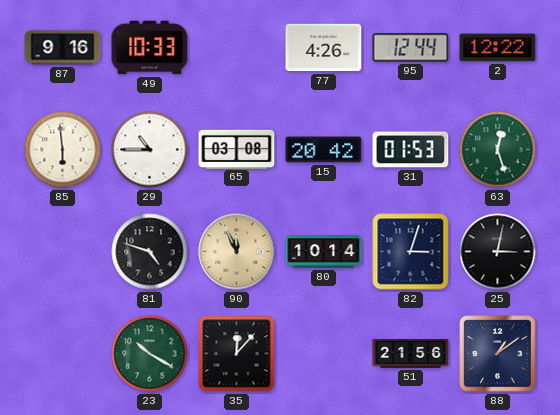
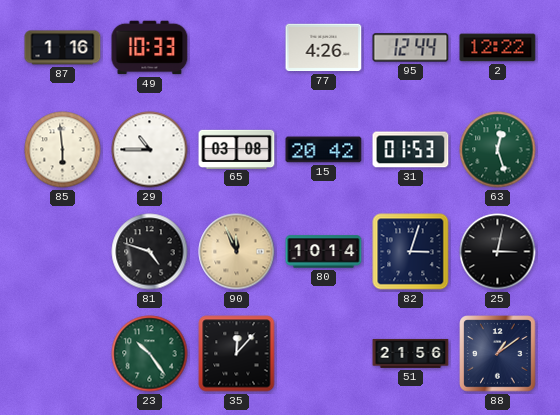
87: 9:16 -> 1:16
23: 10:20 -> 10:24
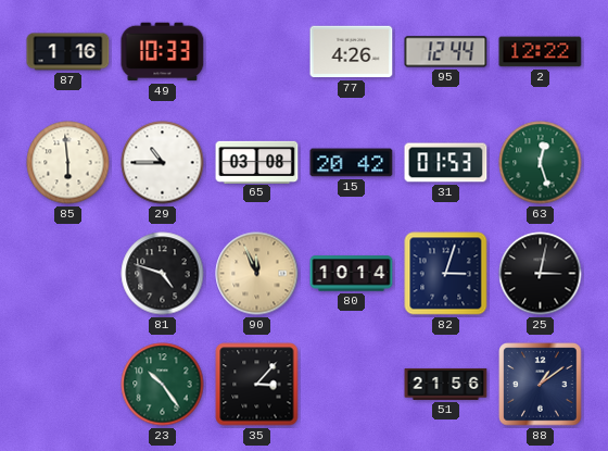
35: 12:07 -> 3:07
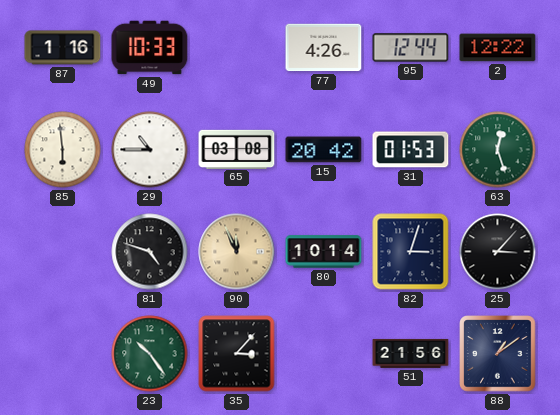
25: 3:02 -> 3:07
